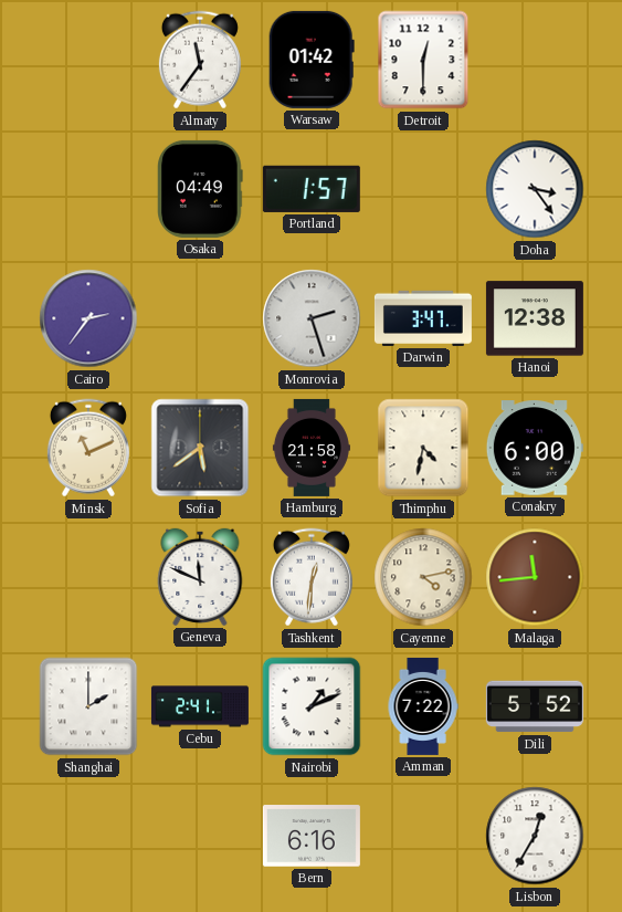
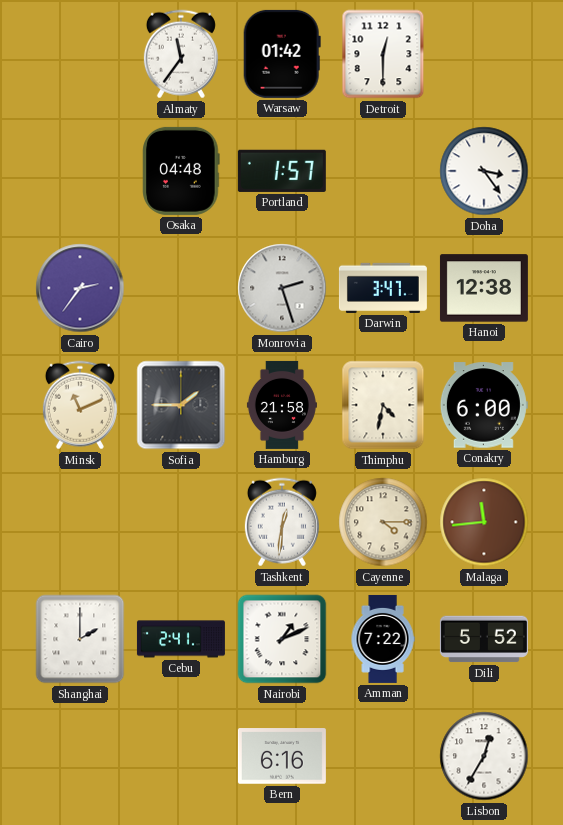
Osaka: 04:49 -> 04:48
Sofia: 5:39 -> 1:45
Geneva: 11:49 -> none
Cayenne: 4:13 -> 4:15
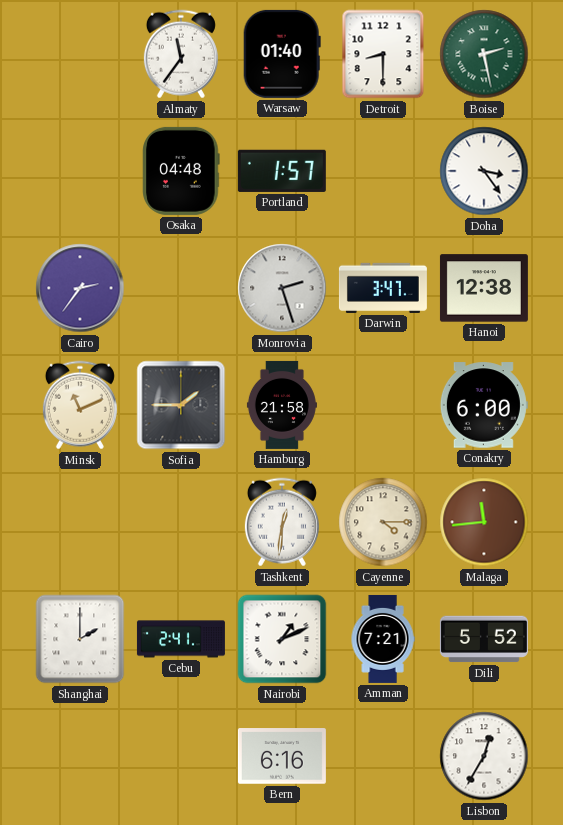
Warsaw: 01:42 -> 01:40
Detroit: 12:30 -> 8:30
Boise: none -> 2:28
Thimphu: 4:32 -> none
Amman: 7:22 -> 7:21
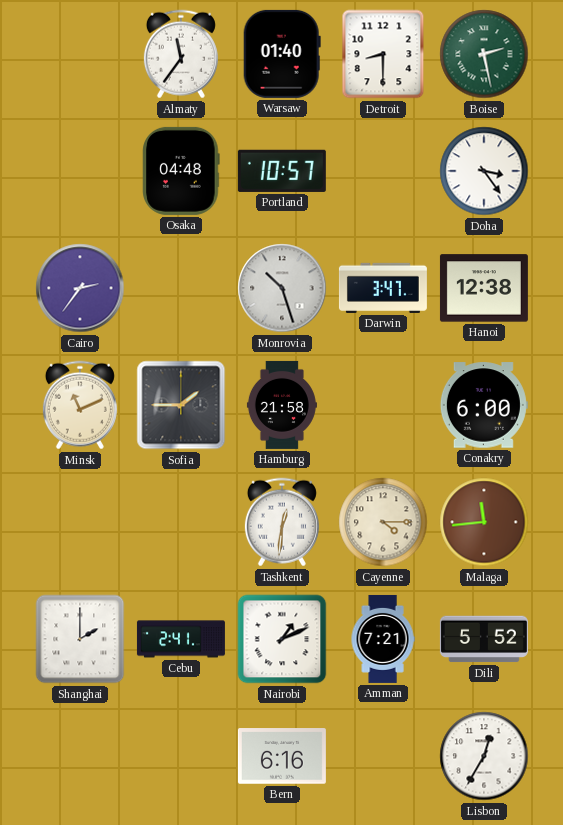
Portland: 1:57 -> 10:57
Monrovia: 2:27 -> 10:27
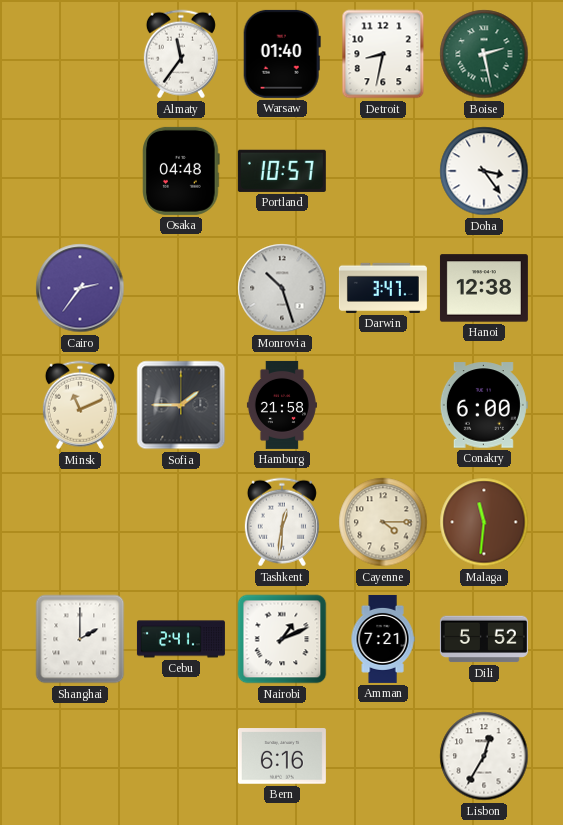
Detroit: 8:30 -> 8:32
Malaga: 11:44 -> 11:31
